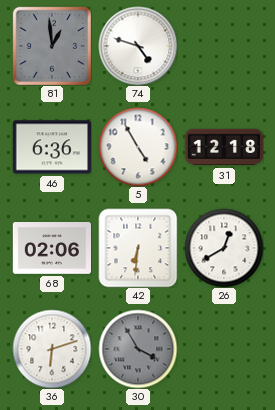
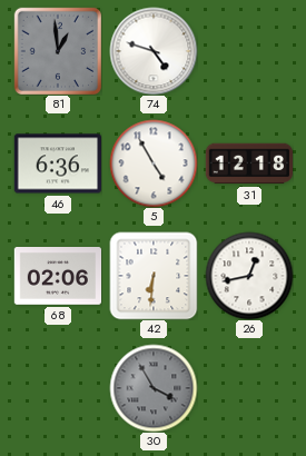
26: 12:40 -> 12:43
36: 6:12 -> none
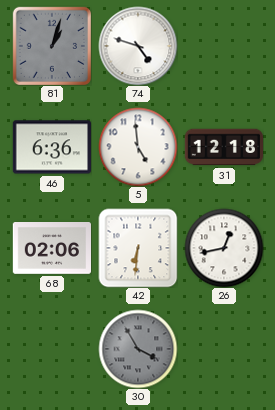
81: 12:59 -> 1:03
5: 4:55 -> 4:59
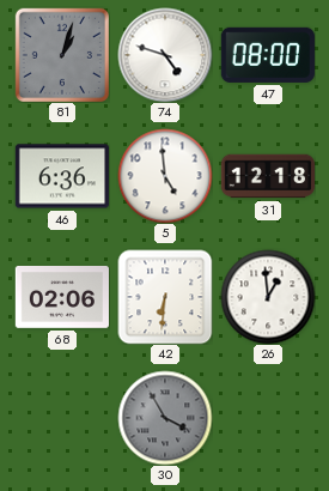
47: none -> 08:00
26: 12:43 -> 12:59
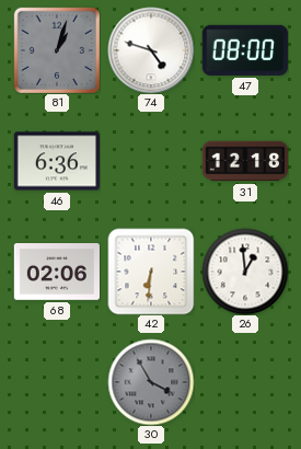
5: 4:59 -> none
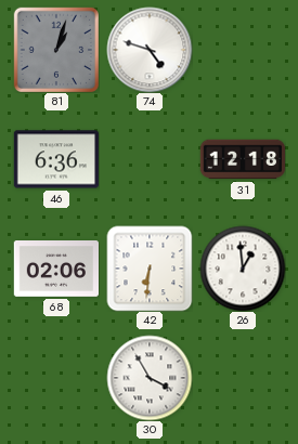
47: 08:00 -> none
30 dial: grey -> white
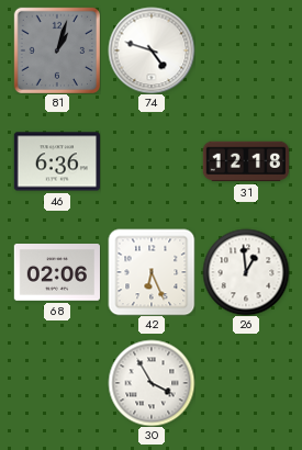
42: 6:31 -> 6:26
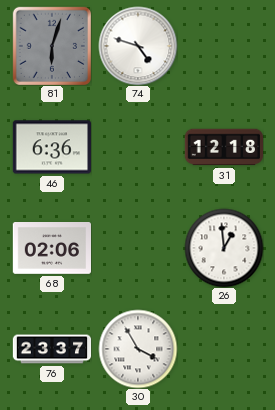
81: 1:03 -> 6:03
42: 6:26 -> none
76: none -> 23:37
